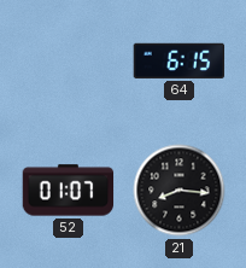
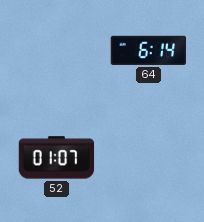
64: 6:15 -> 6:14
21: 8:16 -> none
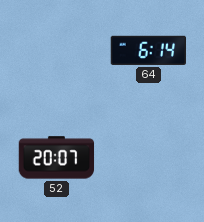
52: 01:07 -> 20:07
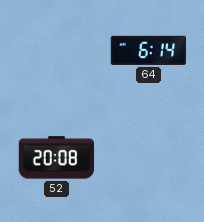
52: 20:07 -> 20:08
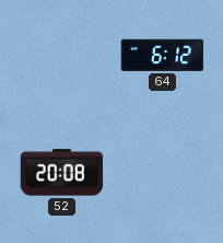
64: 6:14 -> 6:12
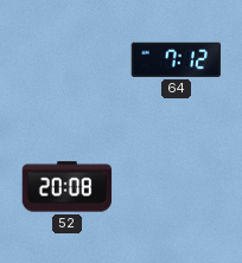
64: 6:12 -> 7:12
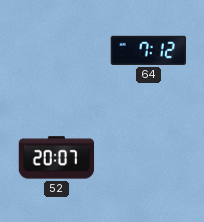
52: 20:08 -> 20:07
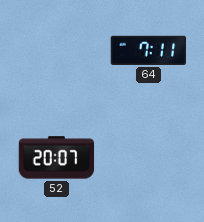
64: 7:12 -> 7:11
